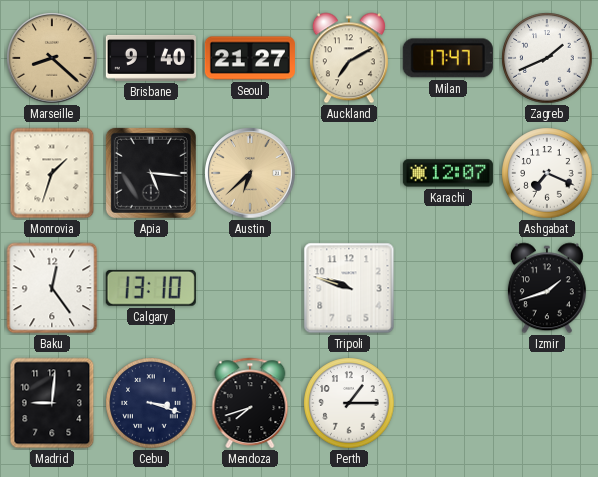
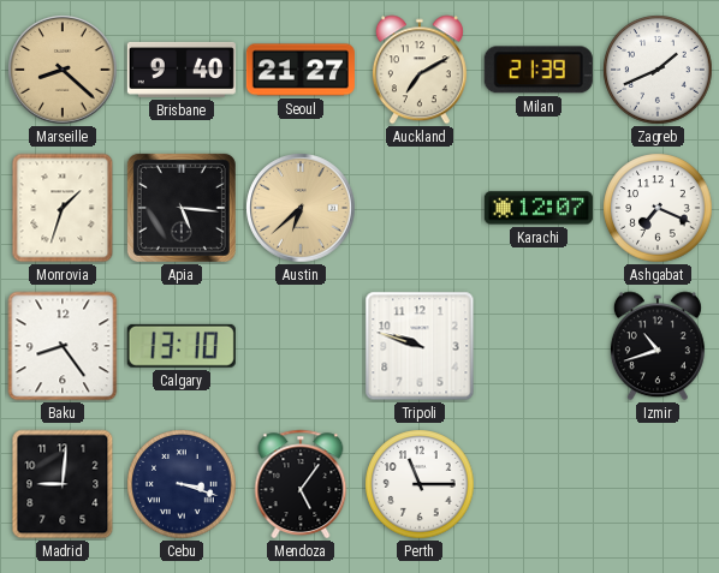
Milan: 17:47 -> 21:39
Baku: 12:24 -> 8:24
Izmir: 1:42 -> 10:42
Mendoza: 7:42 -> 5:06
Perth: 1:15 -> 11:15
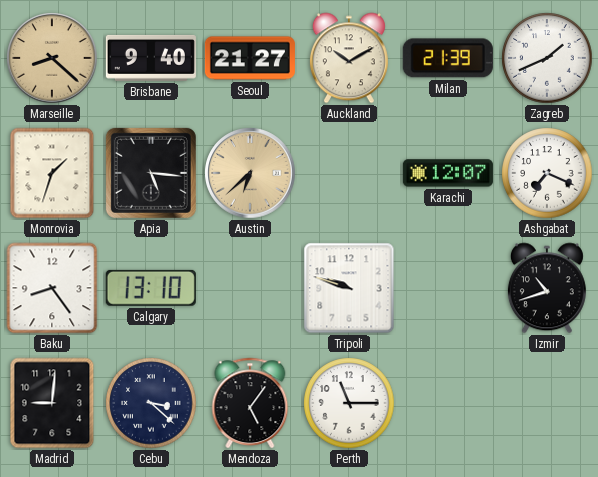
Auckland: 7:10 -> 10:10
Cebu: 3:18 -> 3:22
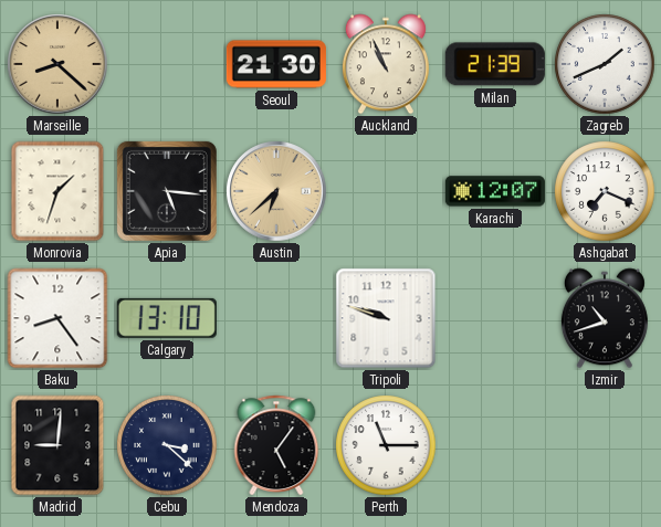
Brisbane: 9:40 -> none
Seoul: 21:27 -> 21:30
Auckland: 10:10 -> 10:56
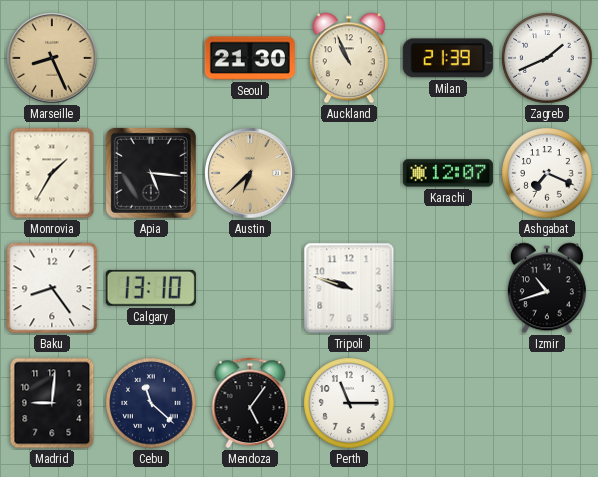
Marseille: 8:22 -> 8:26
Monrovia: 1:33 -> 1:35
Cebu: 3:22 -> 11:22
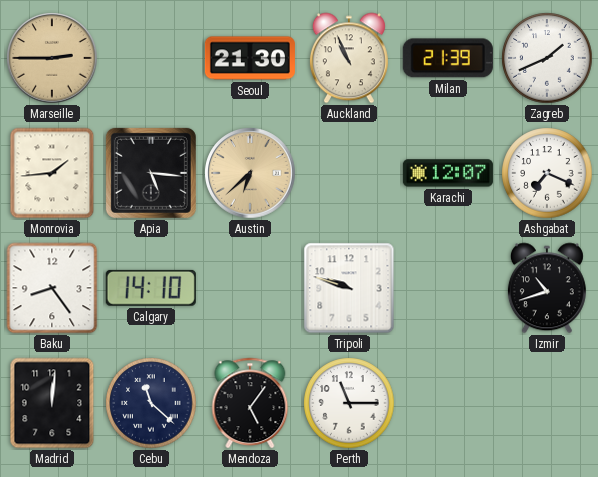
Marseille: 8:26 -> 2:45
Monrovia: 1:35 -> 1:44
Calgary: 13:10 -> 14:10
Madrid: 9:01 -> 12:01
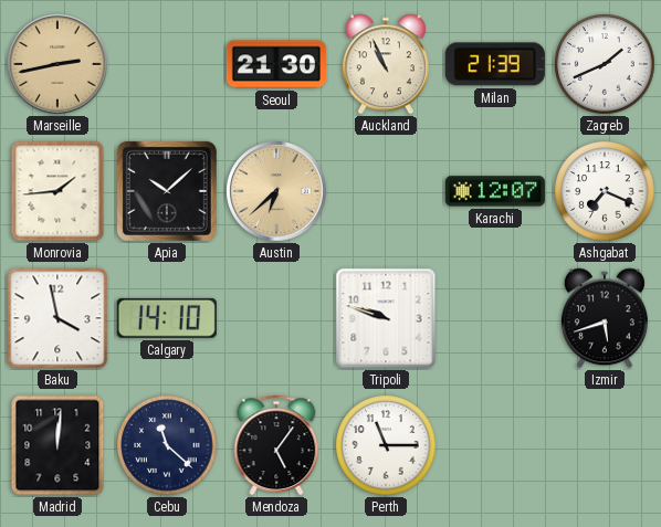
Marseille: 2:45 -> 2:43
Apia: 5:16 -> 10:08
Baku: 8:24 -> 3:58
Izmir: 10:42 -> 5:42
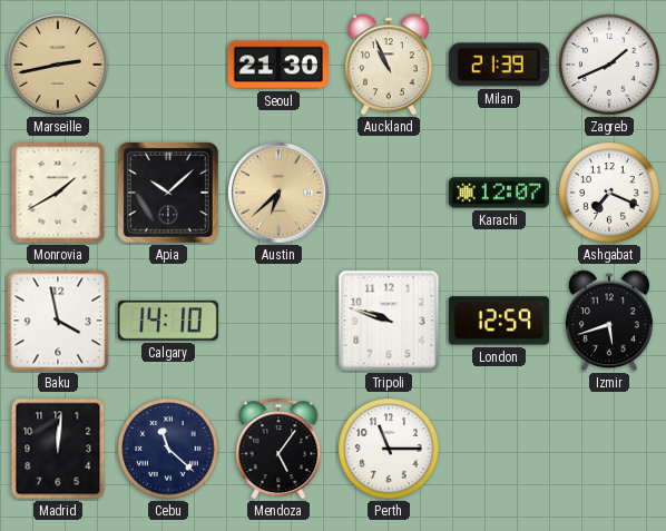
Monrovia: 1:44 -> 1:40
London: none -> 12:59
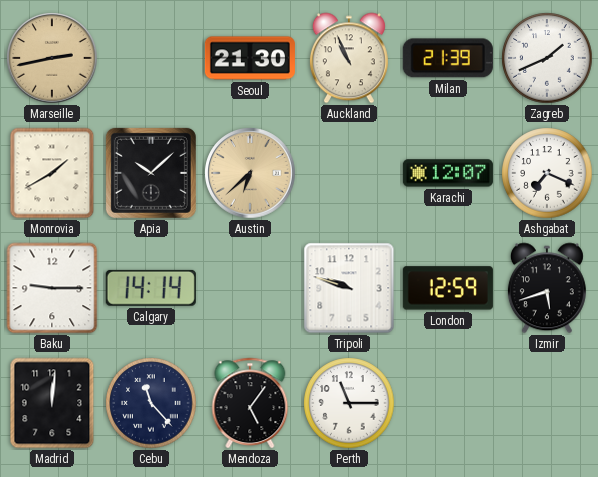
Baku: 3:58 -> 9:15
Calgary: 14:10 -> 14:14
Cebu: 11:22 -> 11:23
